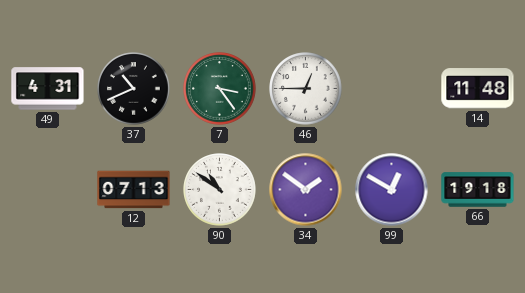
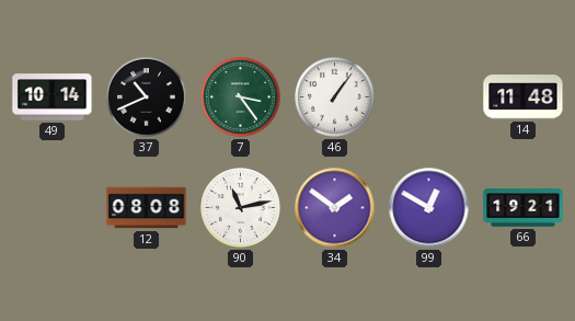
49: 4:31 -> 10:14
46: 12:45 -> 1:06
12: 07:13 -> 08:08
90: 10:51 -> 11:13
66: 19:18 -> 19:21
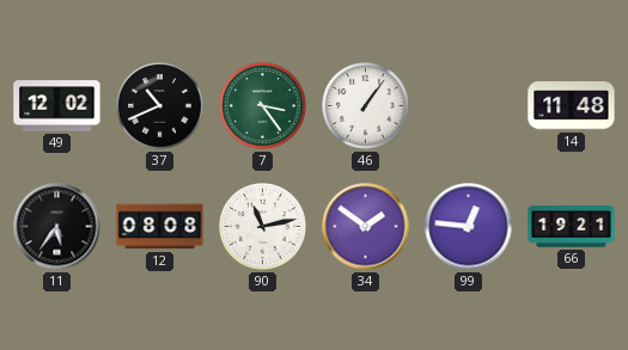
49: 10:14 -> 12:02
11: none -> 5:36
99: 12:50 -> 12:46
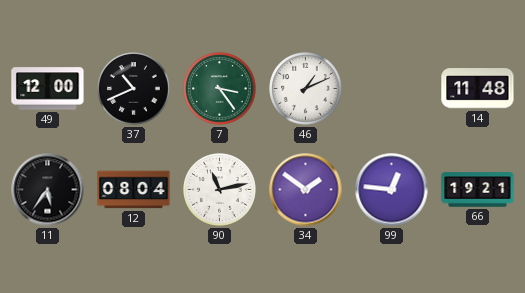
49: 12:02 -> 12:00
46: 1:06 -> 1:11
12: 08:08 -> 08:04
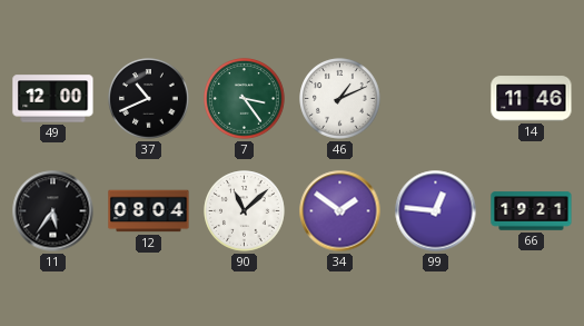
14: 11:48 -> 11:46
90: 11:13 -> 11:08
